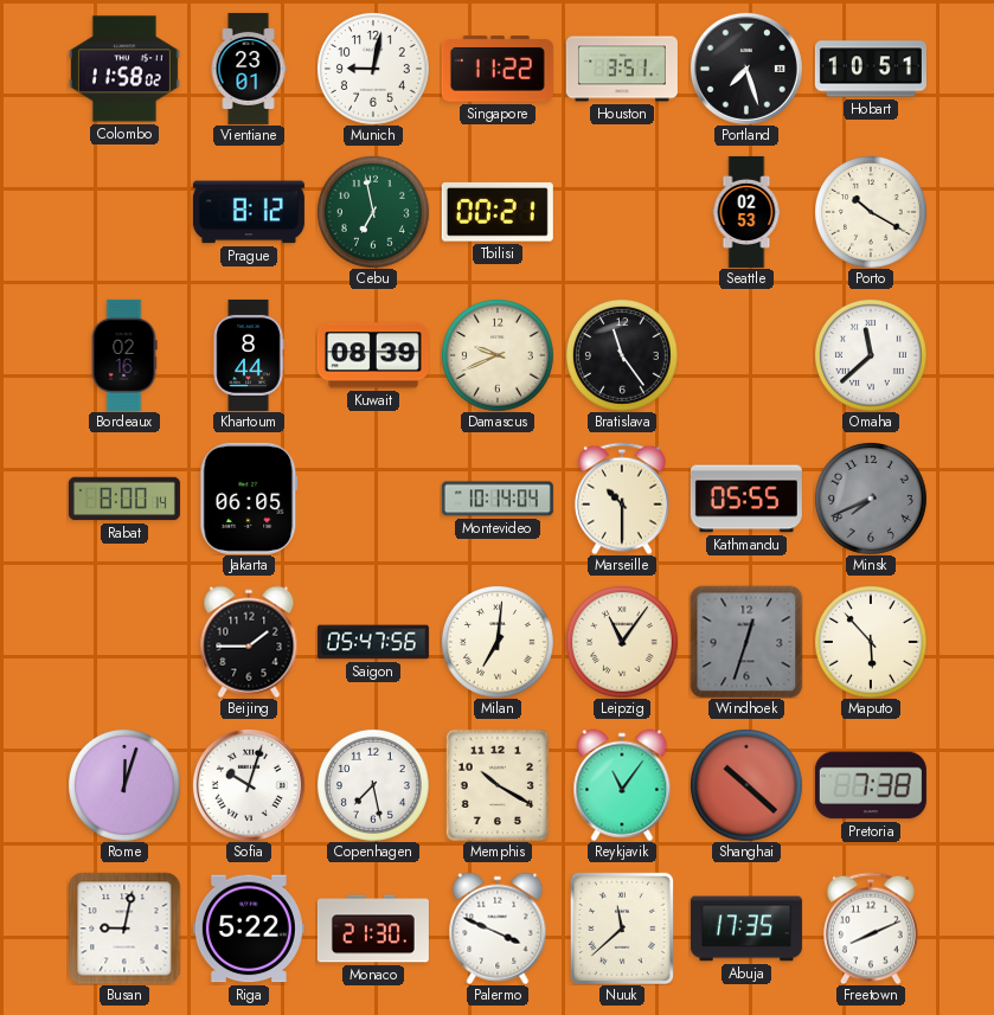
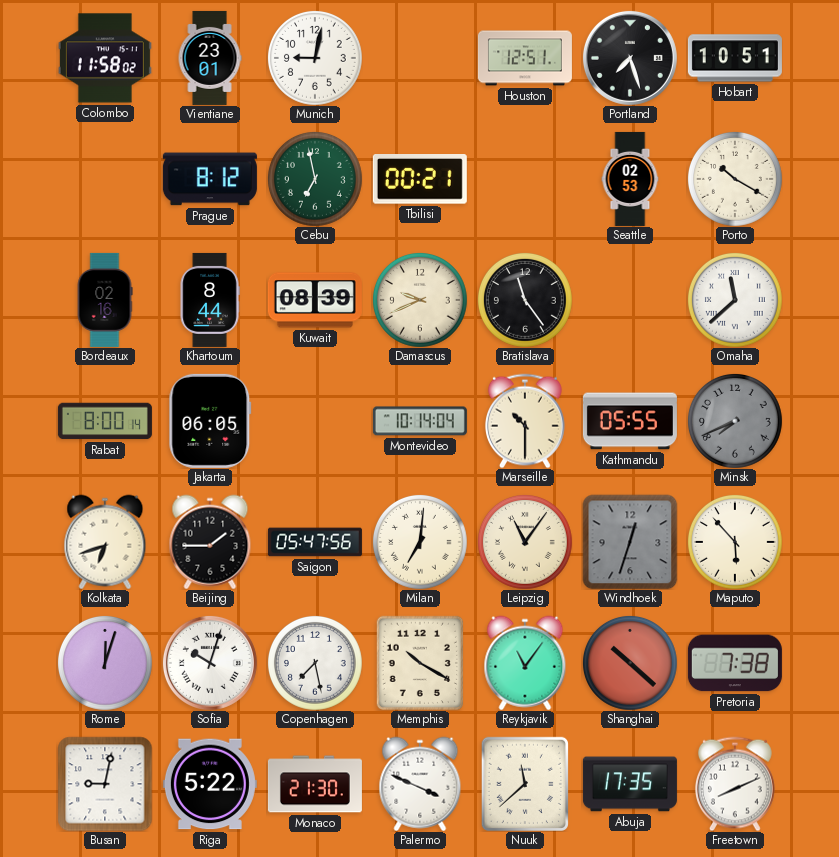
Singapore: 11:22 -> none
Houston: 3:51 -> 12:51
Kolkata: none -> 6:42
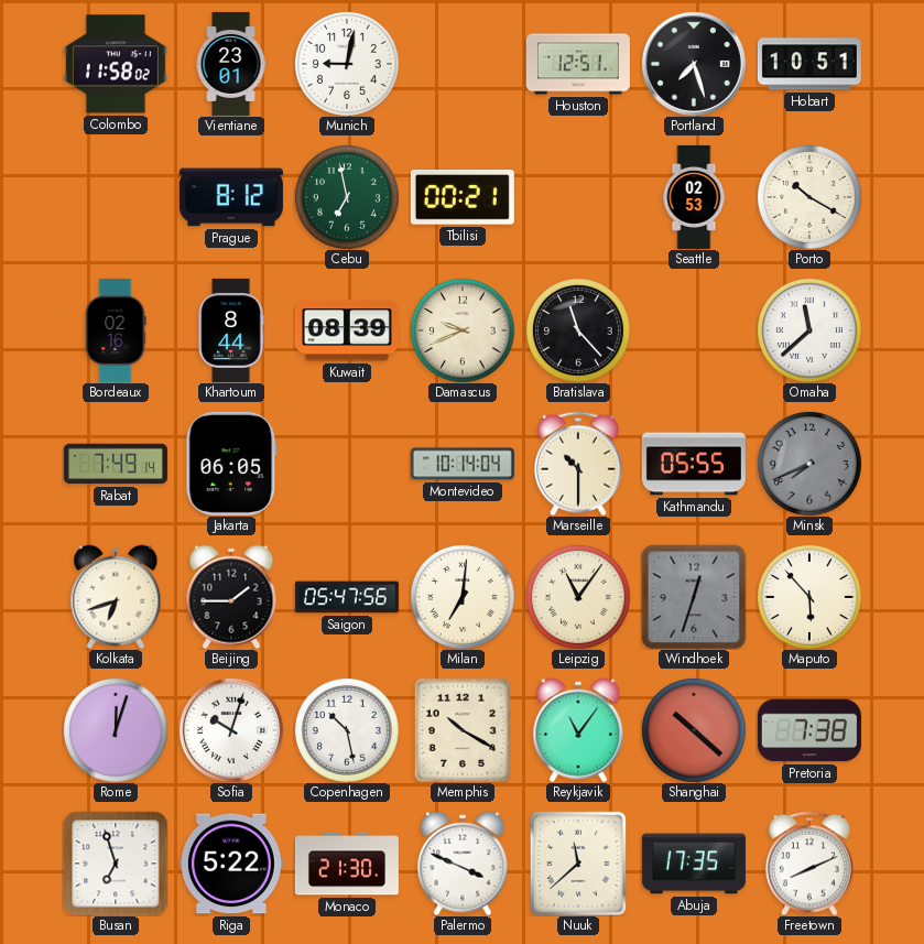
Bratislava: 11:24 -> 11:23
Rabat: 8:00 -> 7:49
Copenhagen: 7:28 -> 10:28
Busan: 9:02 -> 6:57
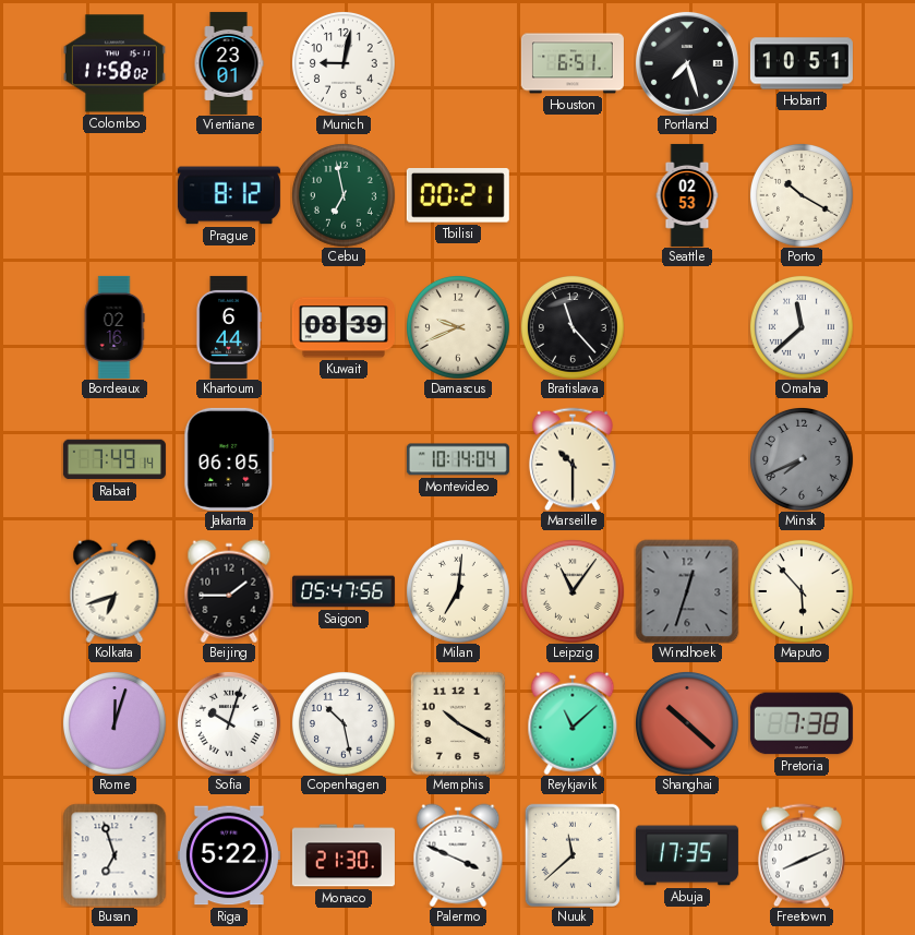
Houston: 12:51 -> 6:51
Khartoum: 8:44 -> 6:44
Kathmandu: 05:55 -> none
Reykjavik: 11:06 -> 11:08
